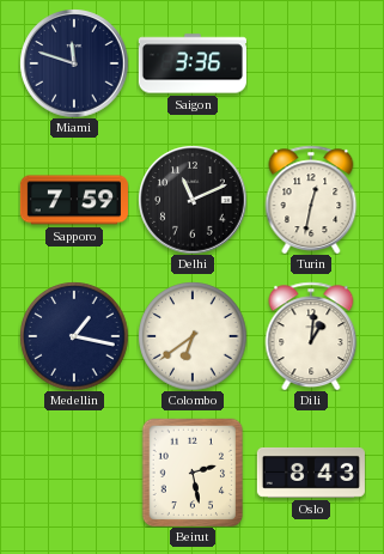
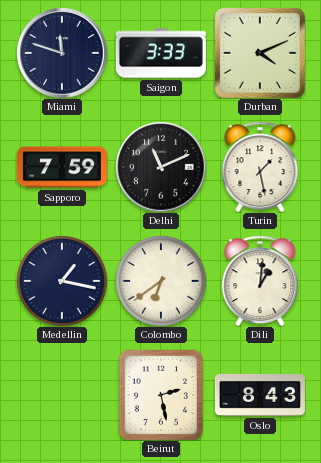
Saigon: 3:36 -> 3:33
Durban: none -> 4:11
Turin: 12:32 -> 1:28
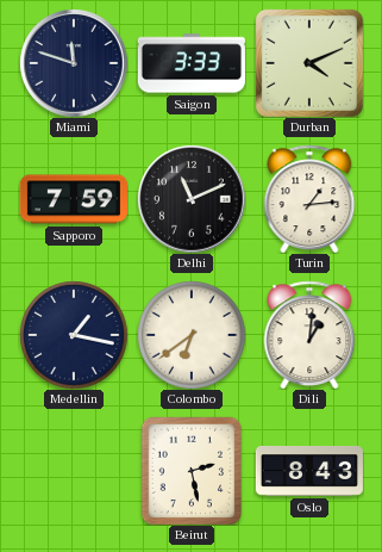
Turin: 1:28 -> 1:14
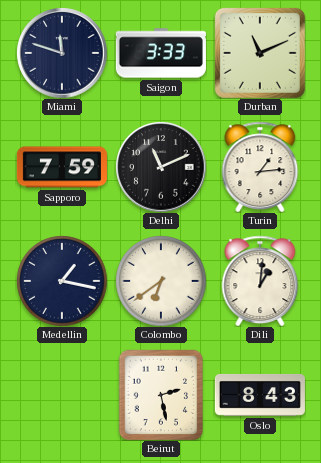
Durban: 4:11 -> 11:11
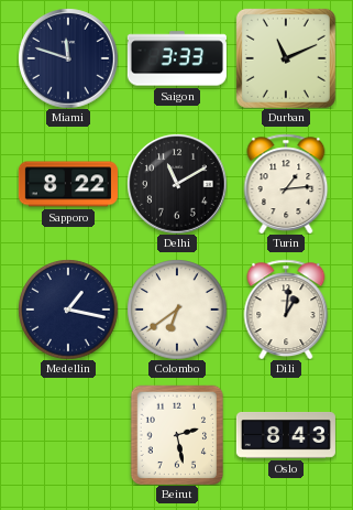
Sapporo: 7:59 -> 8:22
Delhi: 11:11 -> 11:10
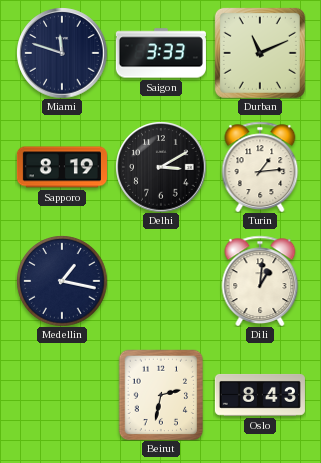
Sapporo: 8:22 -> 8:19
Delhi: 11:10 -> 3:10
Colombo: 6:39 -> none
Beirut: 2:28 -> 2:32
